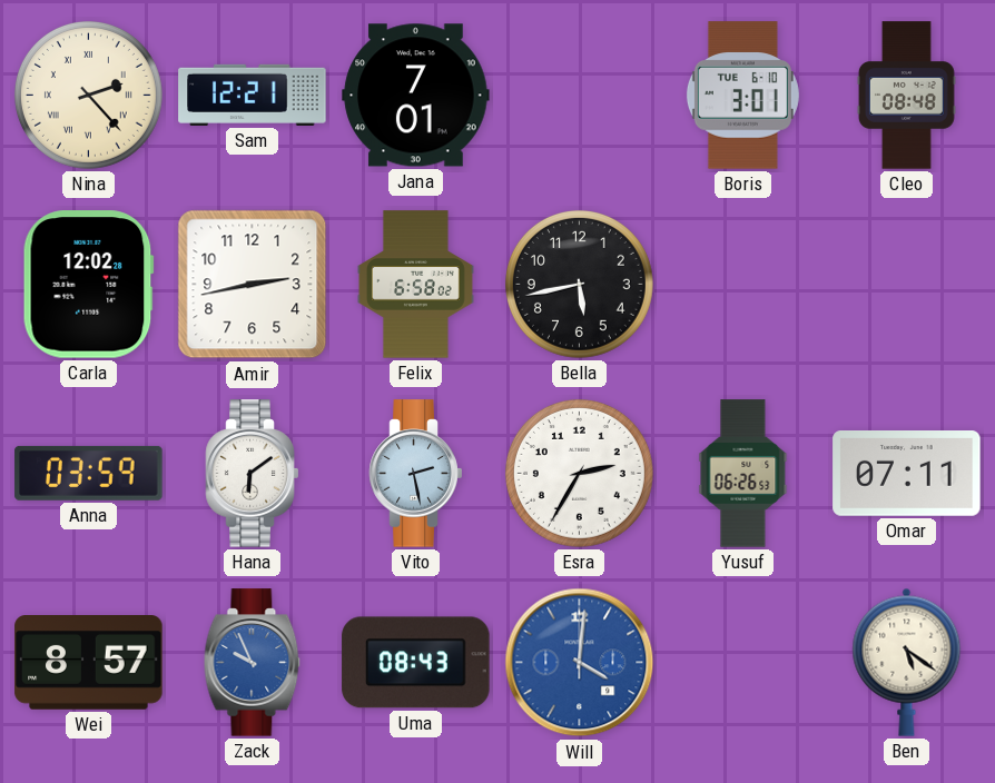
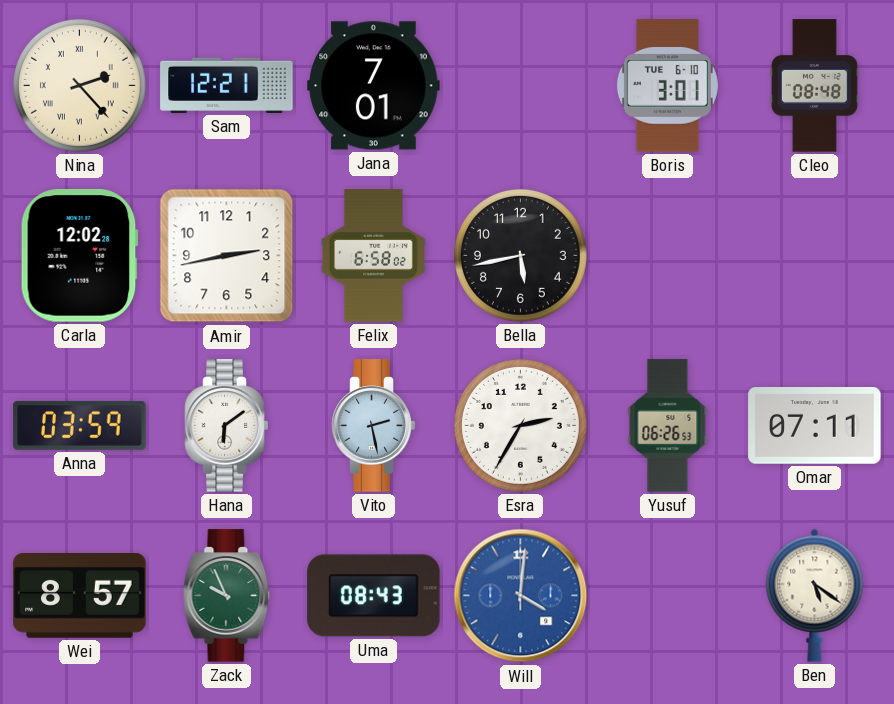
Zack dial: blue -> green
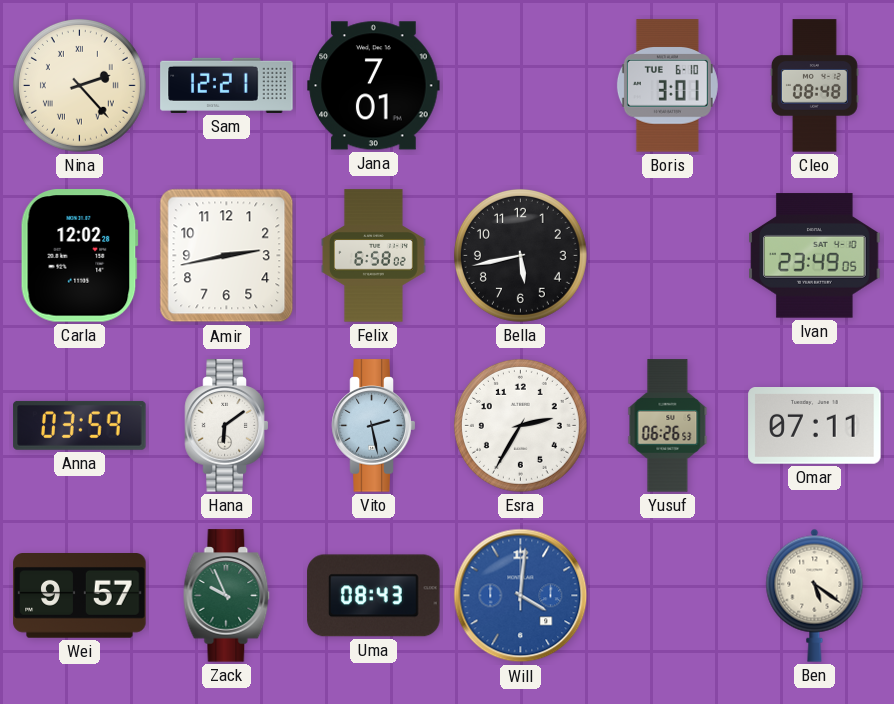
Ivan: none -> 23:49
Wei: 8:57 -> 9:57
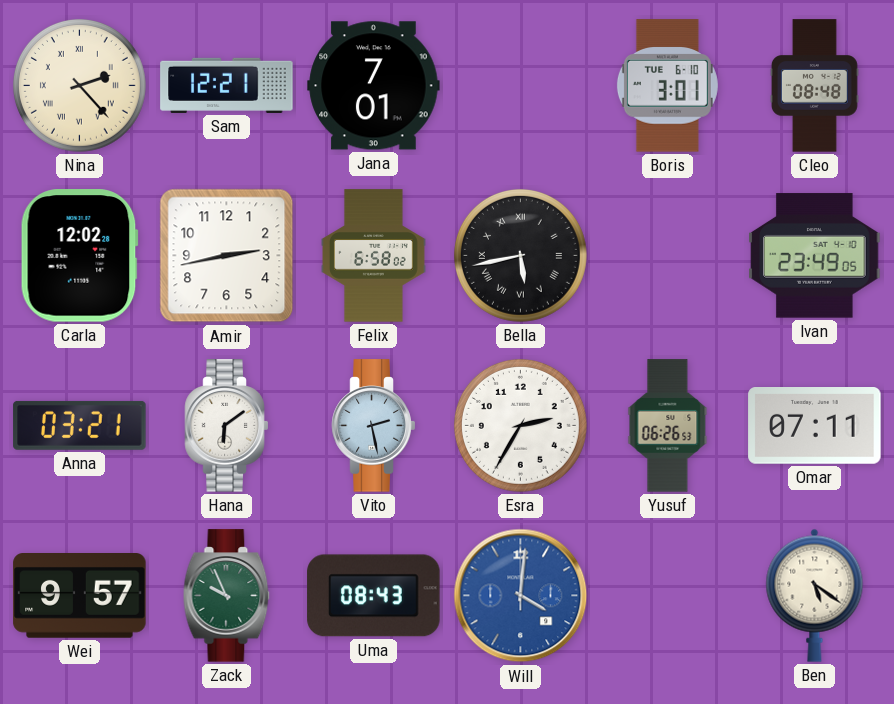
Bella numerals: Arabic -> Roman
Anna: 03:59 -> 03:21
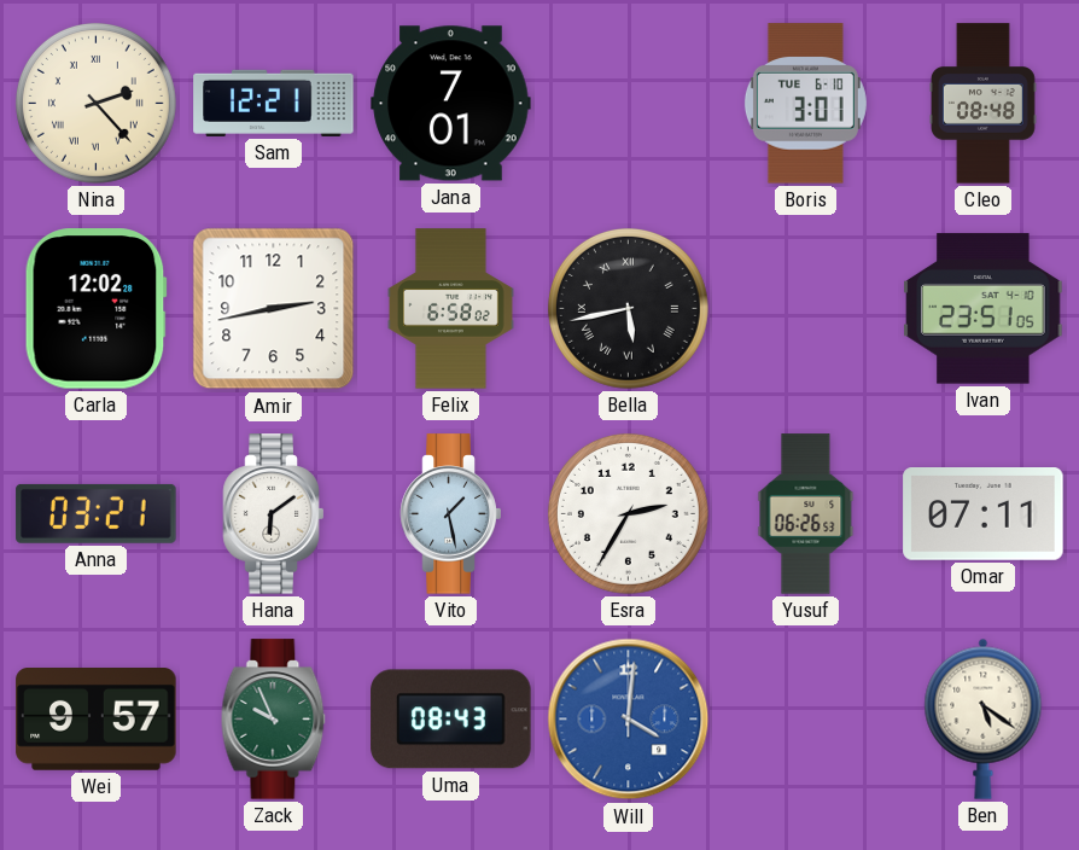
Ivan: 23:49 -> 23:51
Vito: 2:28 -> 1:28
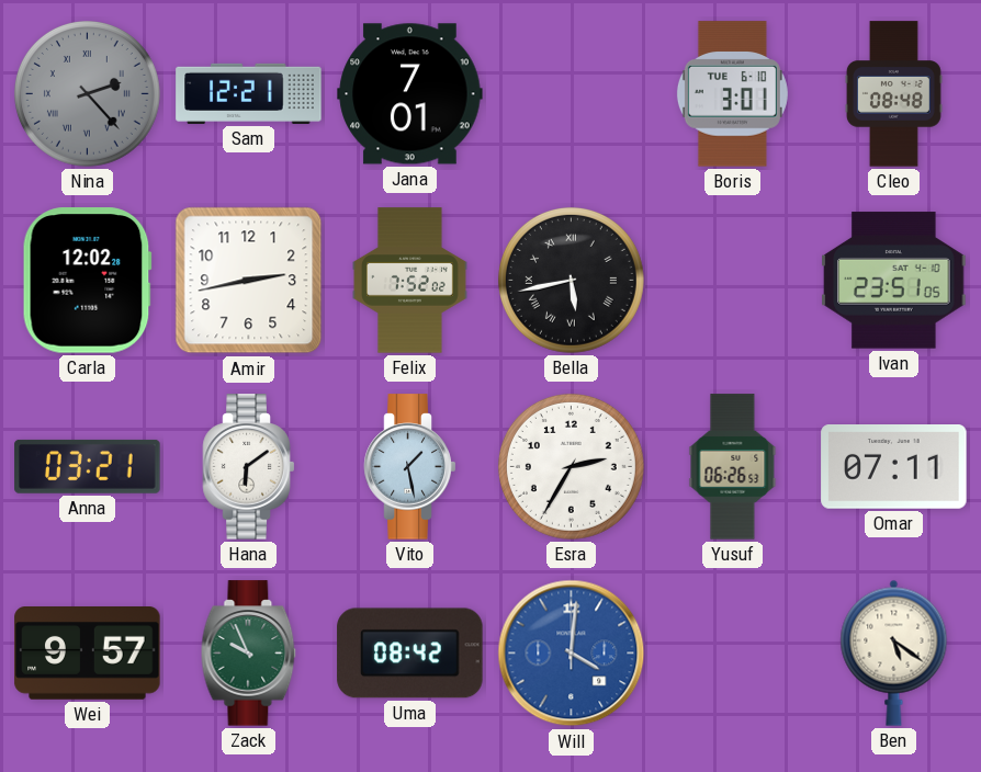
Nina dial: cream -> grey
Felix: 6:58 -> 7:52
Uma: 08:43 -> 08:42
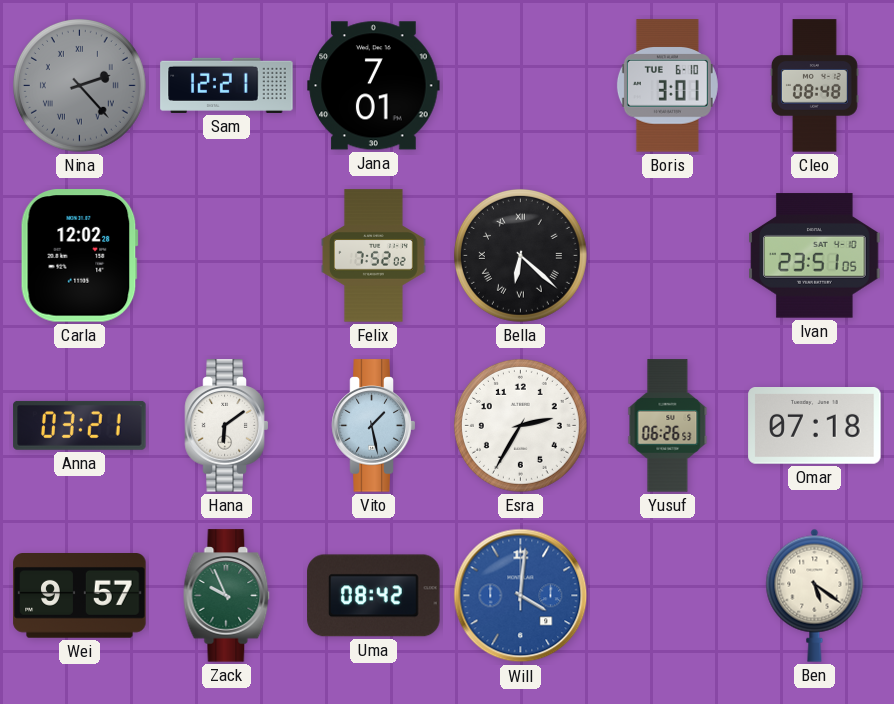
Amir: 2:43 -> none
Bella: 5:43 -> 6:22
Omar: 07:11 -> 07:18
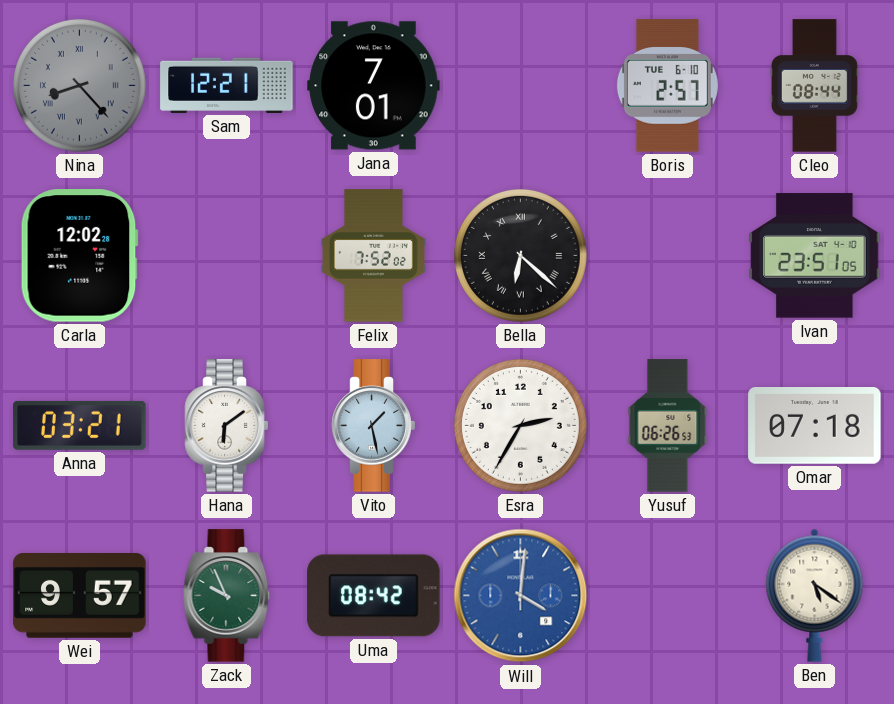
Nina: 2:23 -> 8:23
Boris: 3:01 -> 2:57
Cleo: 08:48 -> 08:44
